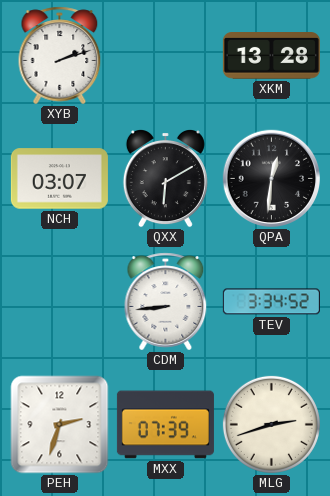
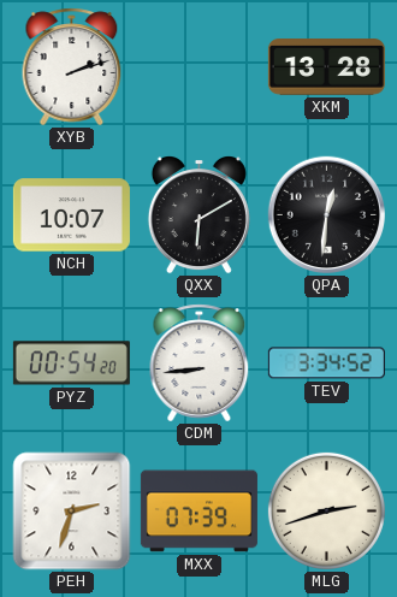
NCH: 03:07 -> 10:07
PYZ: none -> 00:54
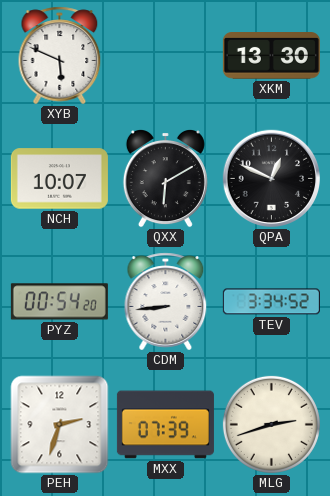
XYB: 2:12 -> 5:49
XKM: 13:28 -> 13:30
QPA: 12:31 -> 12:49
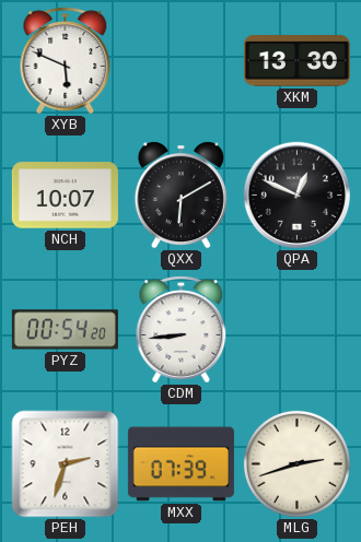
TEV: 3:34 -> none
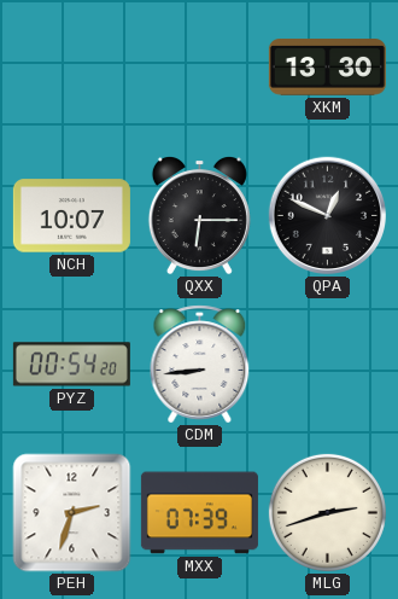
XYB: 5:49 -> none
QXX: 6:10 -> 6:15
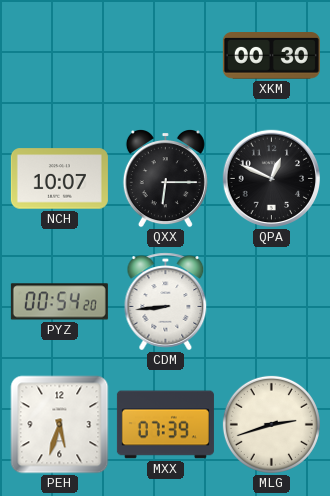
XKM: 13:30 -> 00:30
PEH: 2:33 -> 5:33
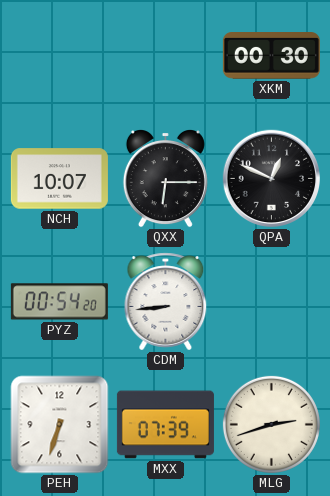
PEH: 5:33 -> 6:33
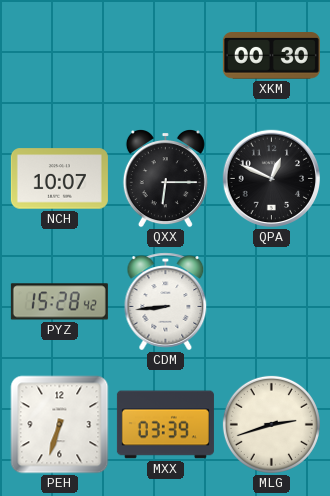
PYZ: 00:54 -> 15:28
MXX: 07:39 -> 03:39
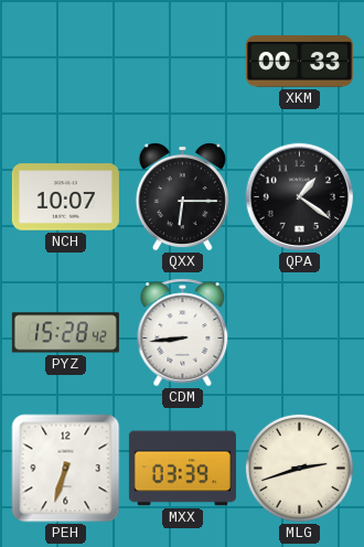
XKM: 00:30 -> 00:33
QPA: 12:49 -> 1:21
